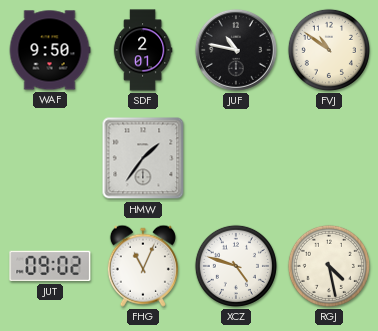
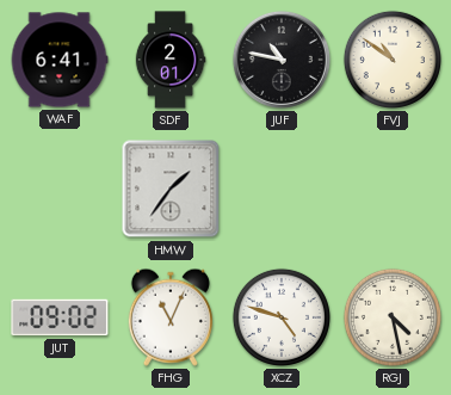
WAF: 9:50 -> 6:41
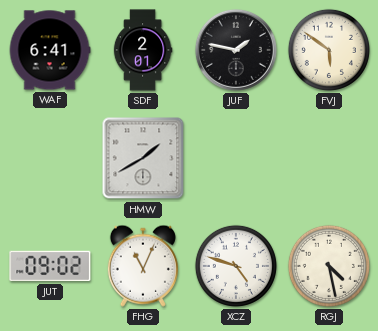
JUF: 10:47 -> 1:47
FVJ: 10:51 -> 5:51
HMW: 1:36 -> 1:40
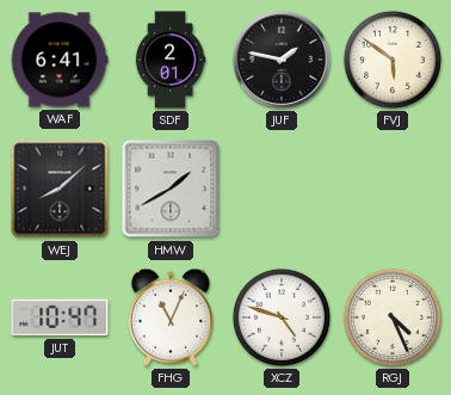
WEJ: none -> 8:08
JUT: 09:02 -> 10:47
RGJ: 4:28 -> 4:26
